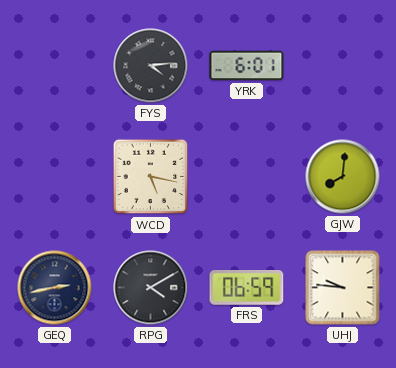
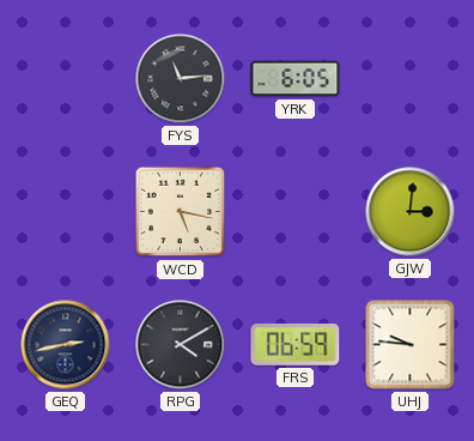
FYS: 4:14 -> 11:14
YRK: 6:01 -> 6:05
GJW: 8:01 -> 3:01
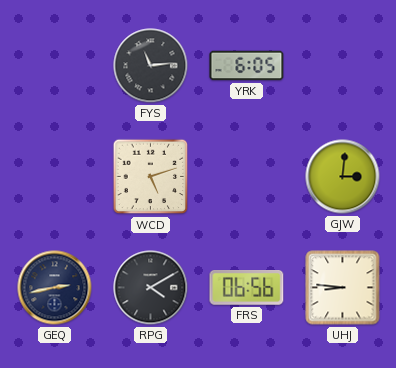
WCD: 5:17 -> 5:12
FRS: 06:59 -> 06:56
UHJ: 9:46 -> 8:46
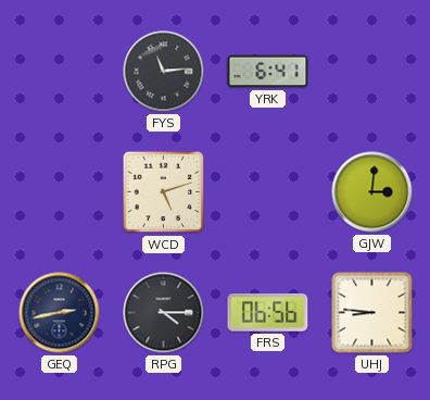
YRK: 6:05 -> 6:41
RPG: 4:10 -> 4:15
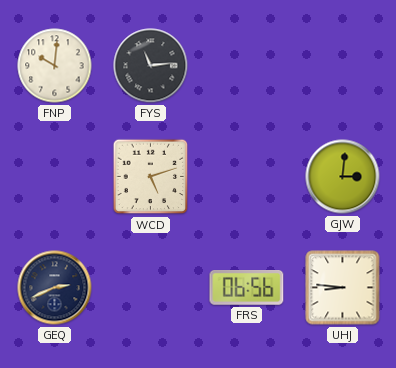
FNP: none -> 10:01
YRK: 6:41 -> none
GEQ: 2:43 -> 2:41
RPG: 4:15 -> none
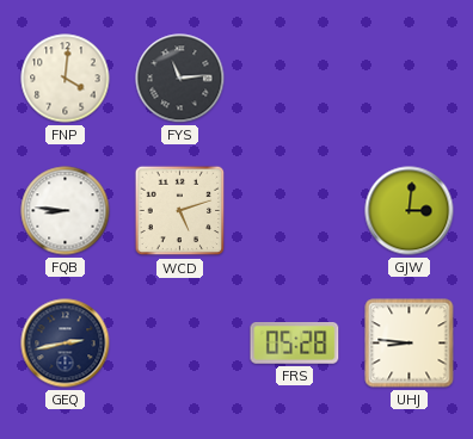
FNP: 10:01 -> 4:01
FQB: none -> 8:46
GEQ: 2:41 -> 2:43
FRS: 06:56 -> 05:28
